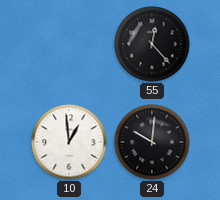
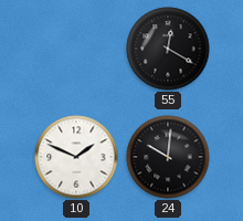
55: 12:23 -> 12:20
10: 12:59 -> 1:49
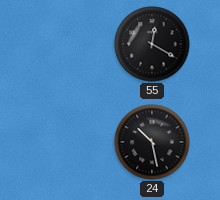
10: 1:49 -> none
24: 10:01 -> 10:28
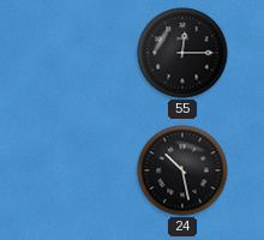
55: 12:20 -> 12:15
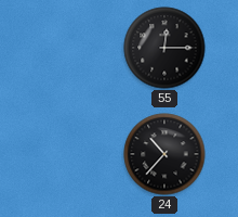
24: 10:28 -> 10:37
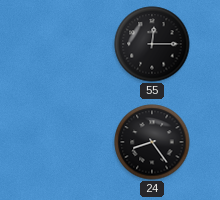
24: 10:37 -> 8:24
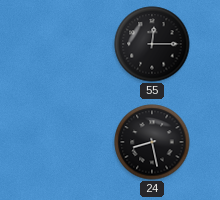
24: 8:24 -> 8:28
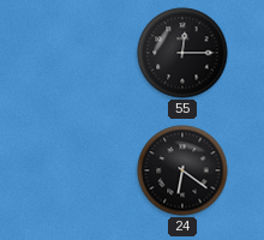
24: 8:28 -> 6:21
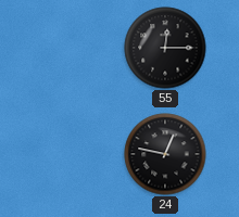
24: 6:21 -> 12:47
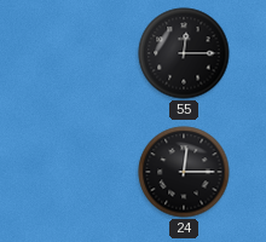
24: 12:47 -> 12:15
